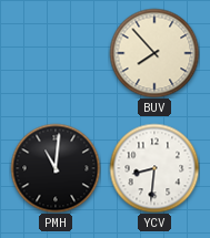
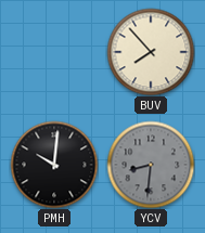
PMH: 11:01 -> 10:01
YCV dial: white -> grey
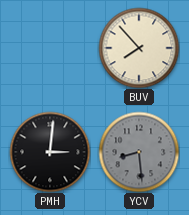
PMH: 10:01 -> 3:01
YCV: 8:31 -> 8:29
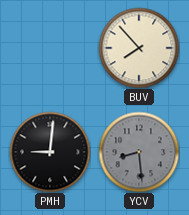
PMH: 3:01 -> 9:01
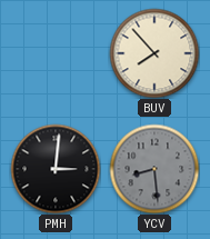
PMH: 9:01 -> 3:01
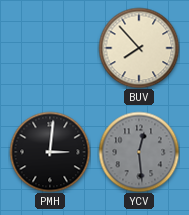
YCV: 8:29 -> 12:29
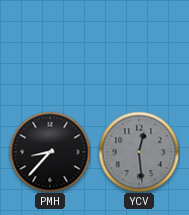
BUV: 7:53 -> none
PMH: 3:01 -> 8:37
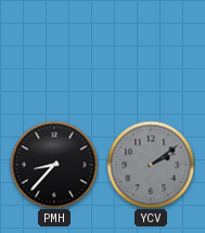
YCV: 12:29 -> 2:09
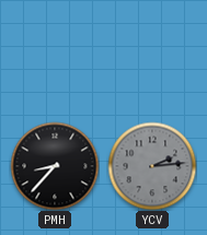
YCV: 2:09 -> 2:14
